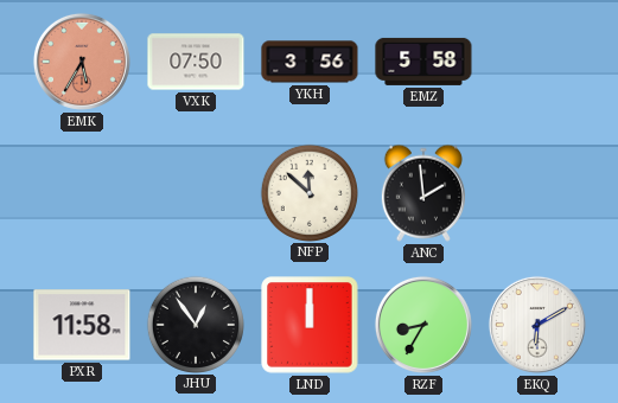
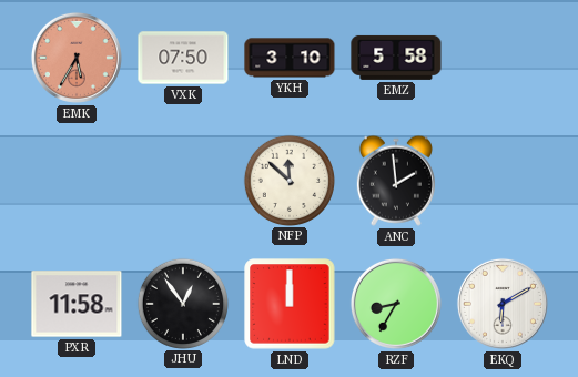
YKH: 3:56 -> 3:10
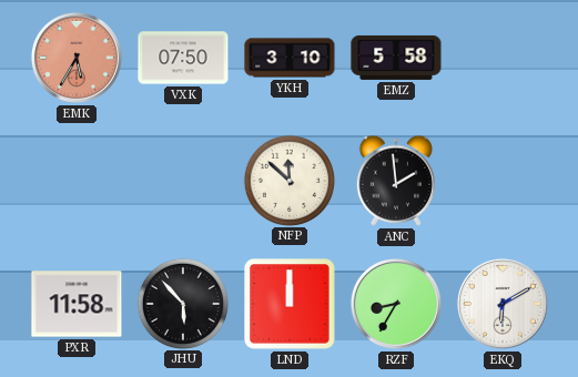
JHU: 12:54 -> 5:53
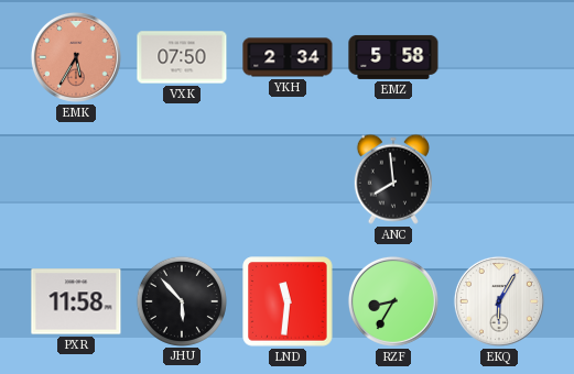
YKH: 3:10 -> 2:34
NFP: 11:52 -> none
ANC: 1:59 -> 7:59
LND: 12:00 -> 11:31
EKQ: 6:10 -> 6:05
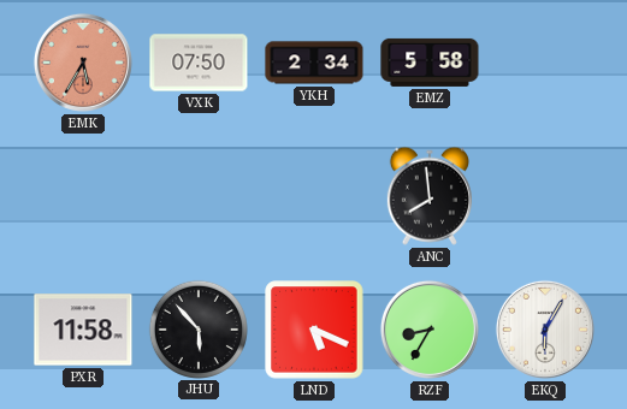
LND: 11:31 -> 5:19
